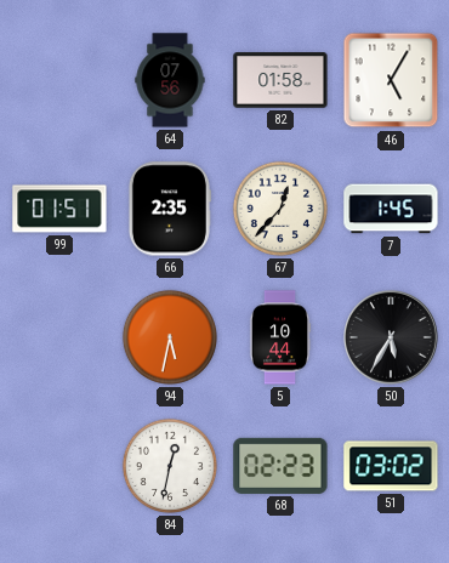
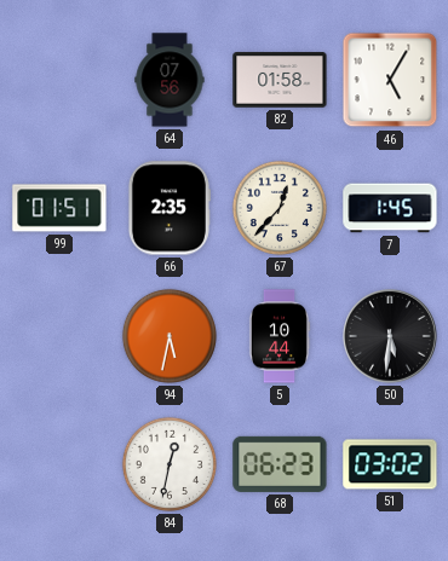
50: 5:35 -> 5:31
68: 02:23 -> 06:23
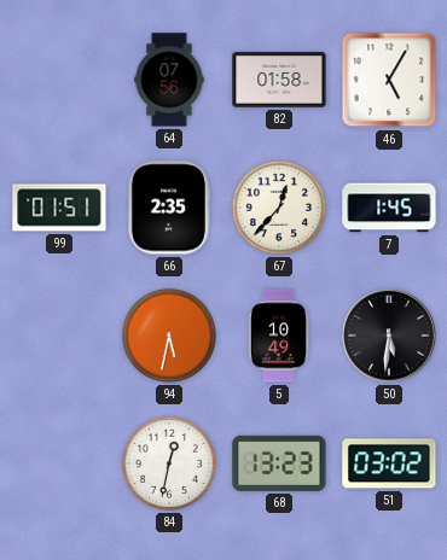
5: 10:44 -> 10:49
68: 06:23 -> 13:23
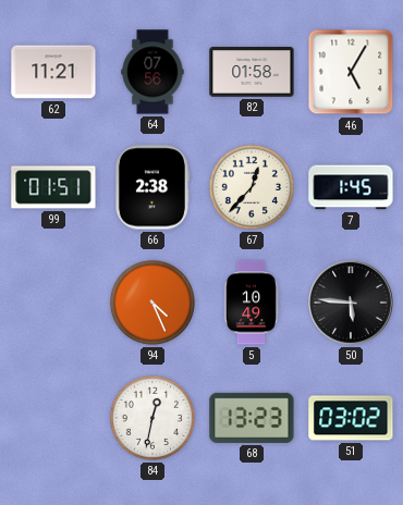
62: none -> 11:21
66: 2:35 -> 2:38
94: 5:32 -> 4:26
50: 5:31 -> 5:46
